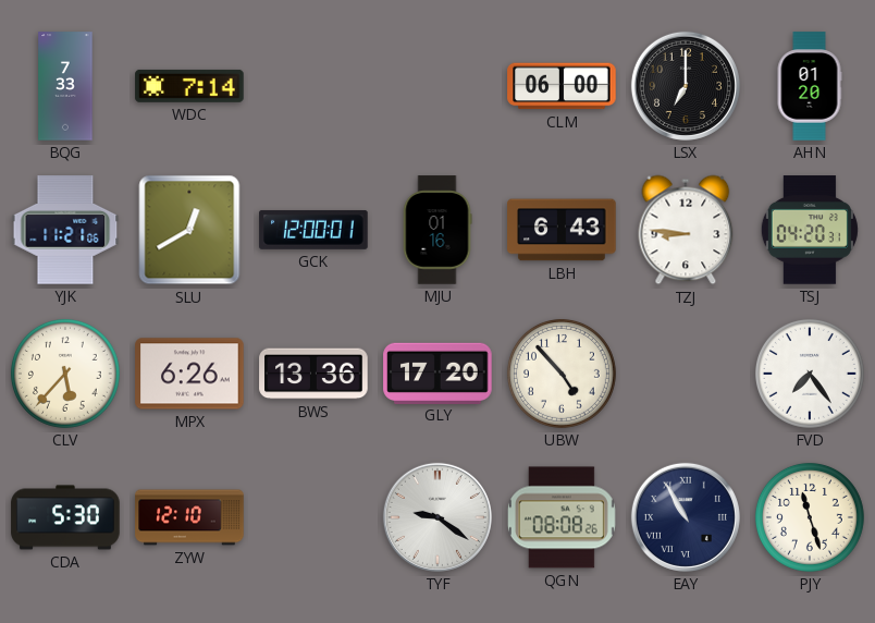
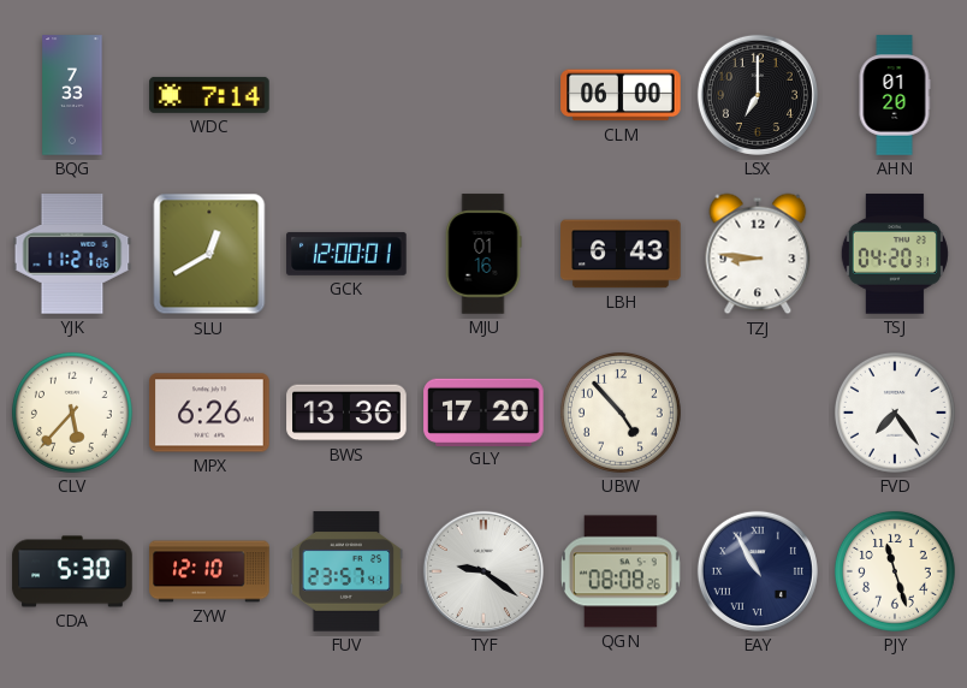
FUV: none -> 23:57
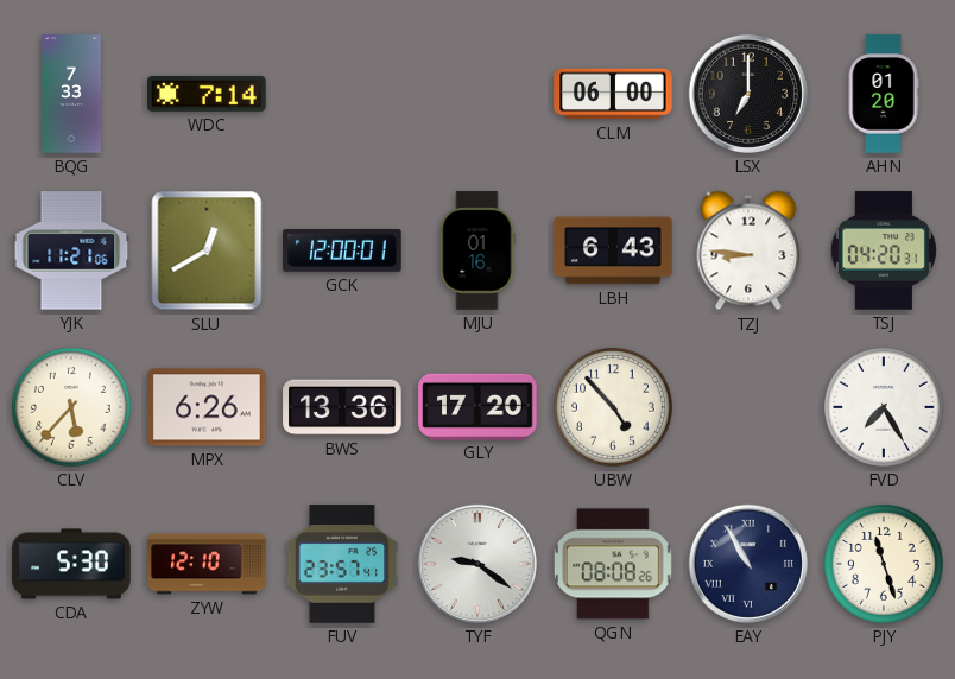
FVD: 7:24 -> 7:25
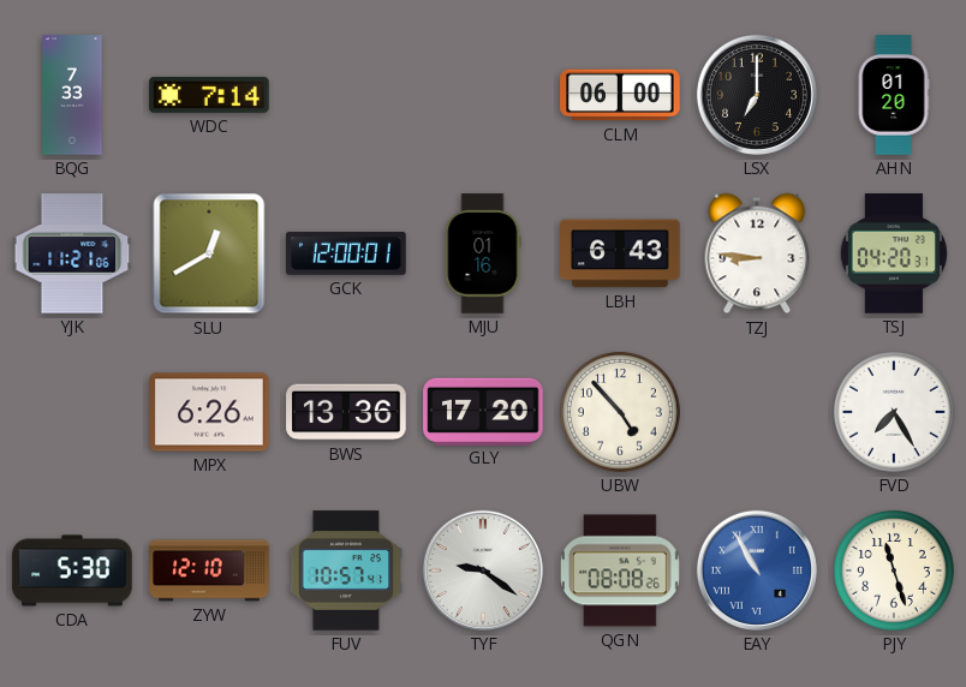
CLV: 5:37 -> none
FUV: 23:57 -> 10:57
EAY dial: navy -> blue
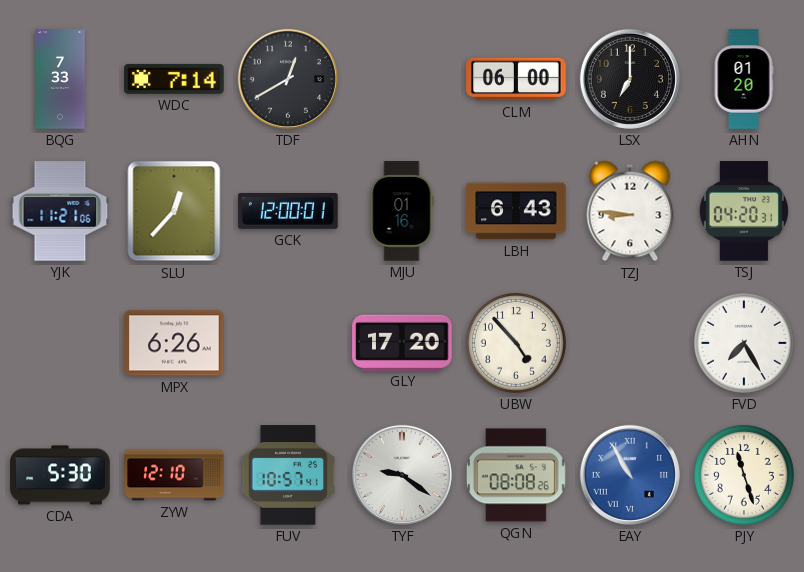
TDF: none -> 12:40
SLU: 12:40 -> 12:37
BWS: 13:36 -> none
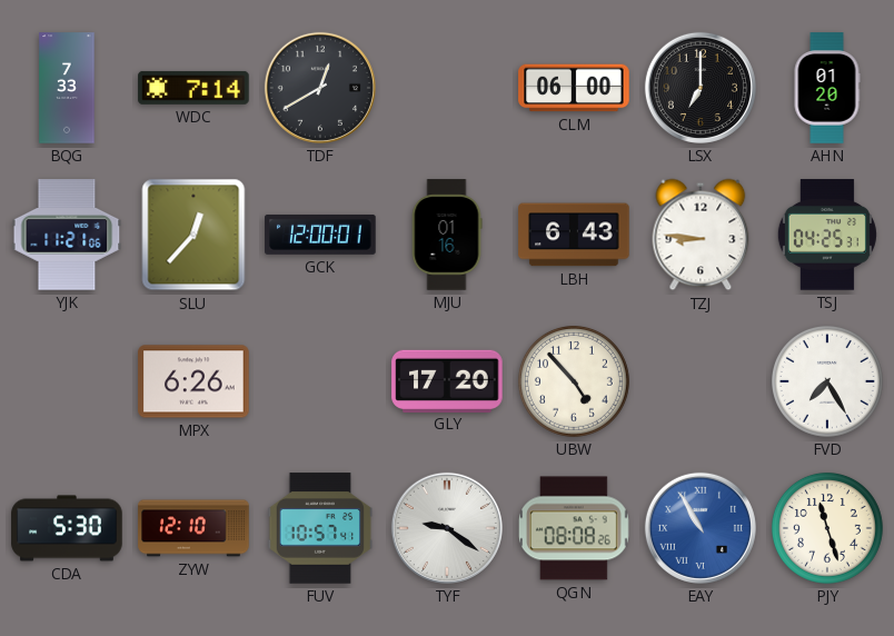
TSJ: 04:20 -> 04:25
